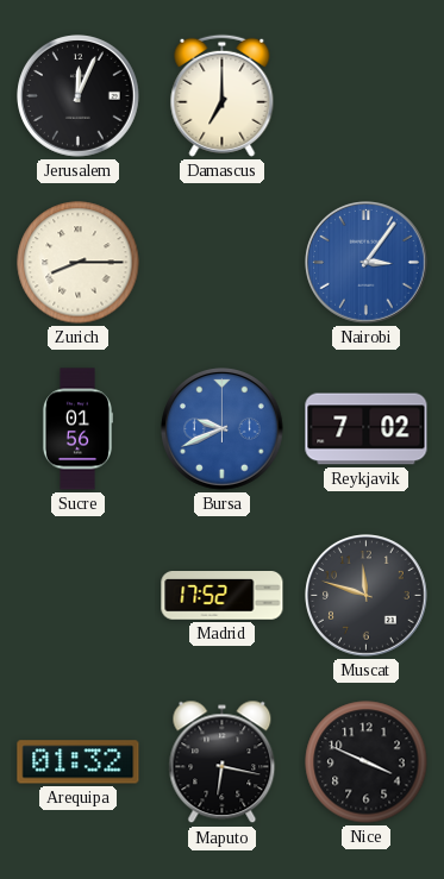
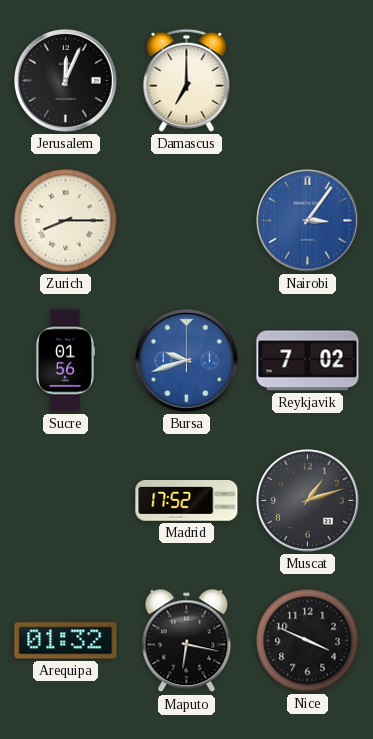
Bursa: 9:41 -> 9:42
Muscat: 11:48 -> 1:12
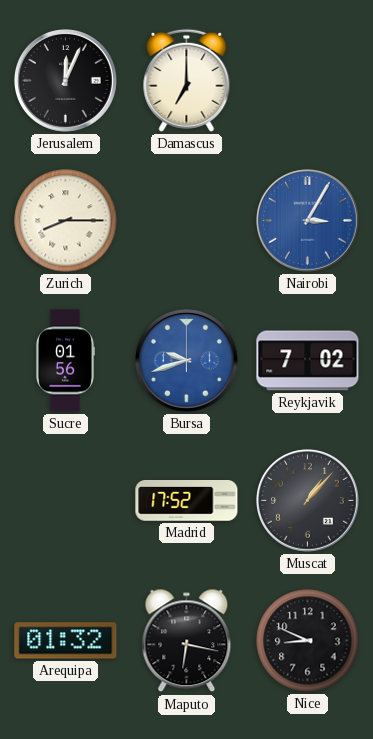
Nairobi: 3:06 -> 3:05
Muscat: 1:12 -> 1:07
Nice: 3:49 -> 8:49
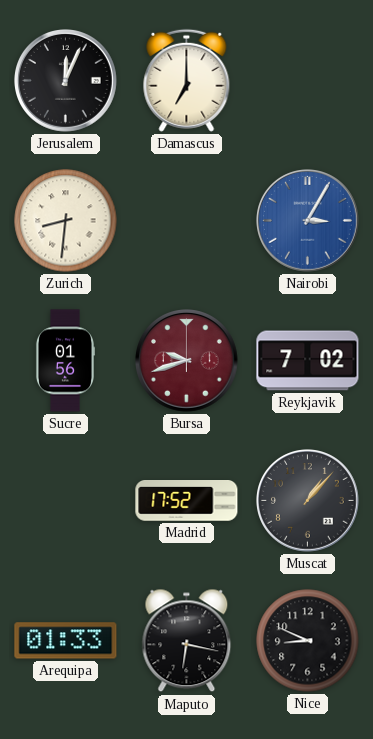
Zurich: 8:15 -> 8:31
Bursa dial: blue -> burgundy
Arequipa: 01:32 -> 01:33
